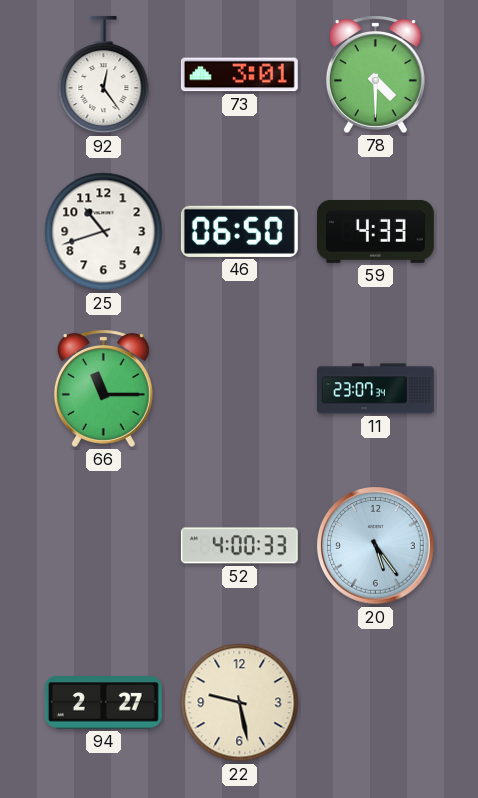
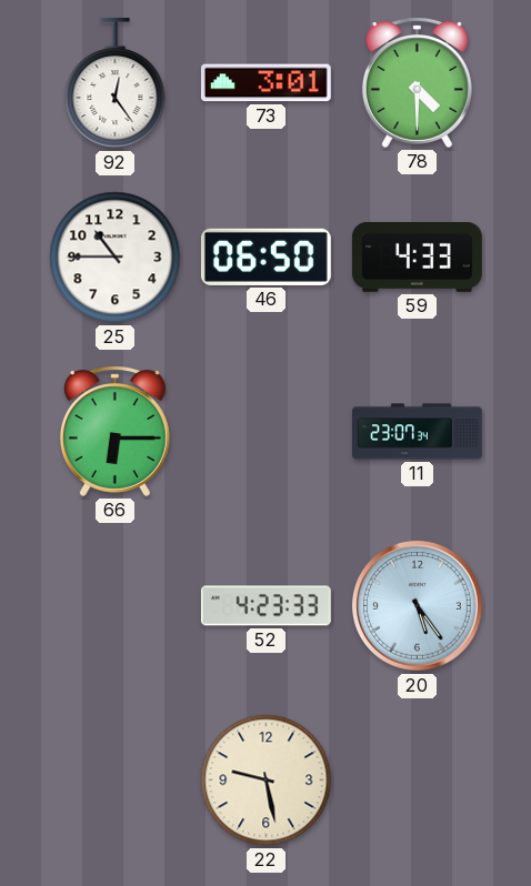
25: 10:42 -> 10:45
66: 11:15 -> 6:15
52: 4:00 -> 4:23
94: 2:27 -> none
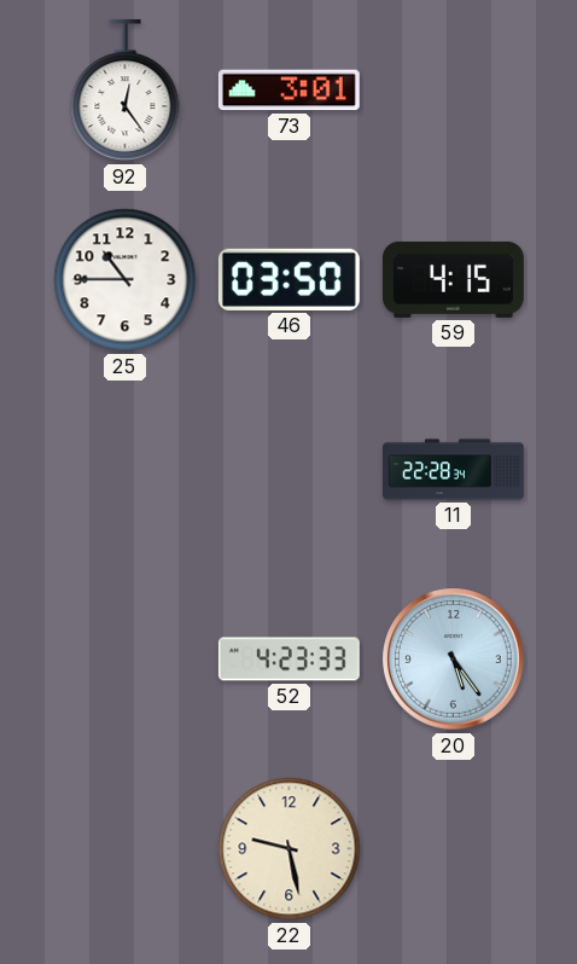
78: 4:30 -> none
46: 06:50 -> 03:50
59: 4:33 -> 4:15
66: 6:15 -> none
11: 23:07 -> 22:28
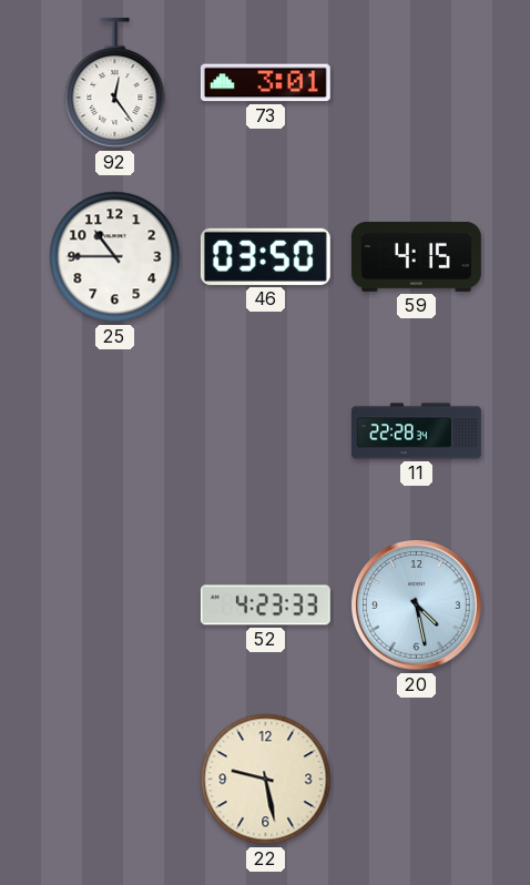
20: 5:24 -> 4:28
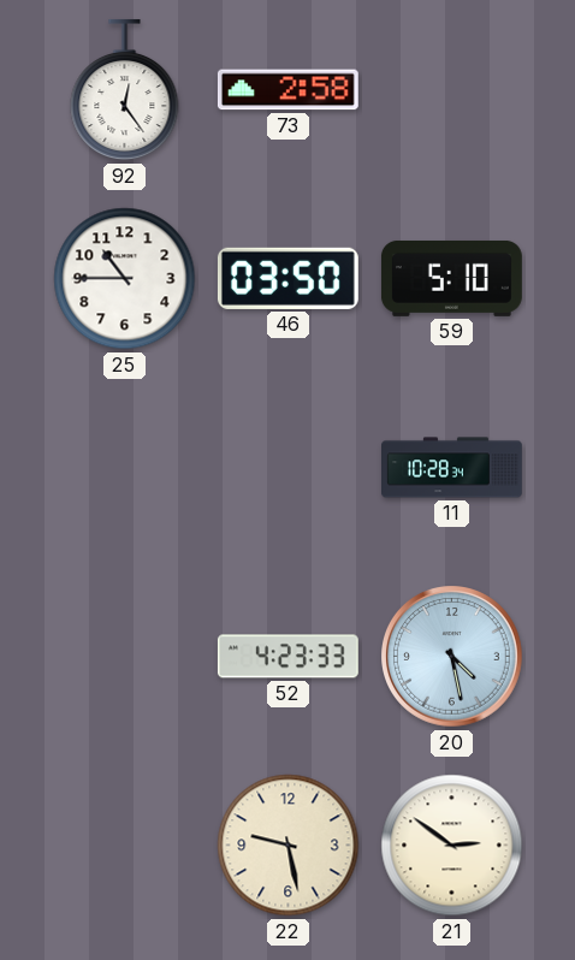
73: 3:01 -> 2:58
59: 4:15 -> 5:10
11: 22:28 -> 10:28
21: none -> 2:51
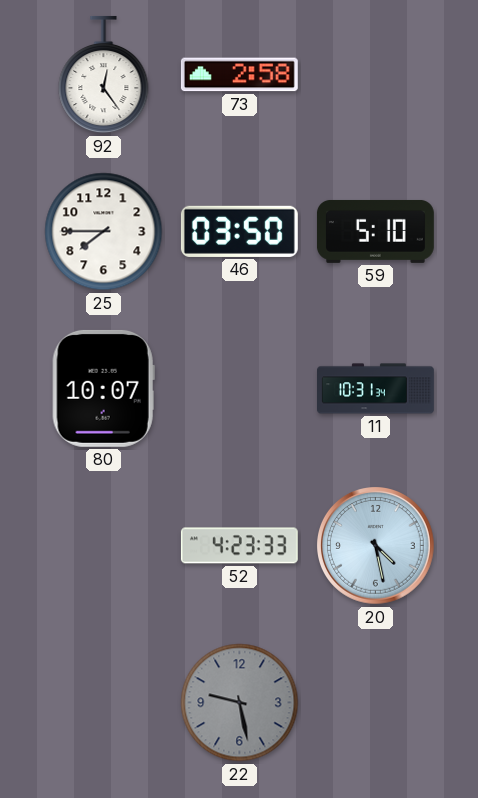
25: 10:45 -> 7:45
80: none -> 10:07
11: 10:28 -> 10:31
22 dial: cream -> grey
21: 2:51 -> none
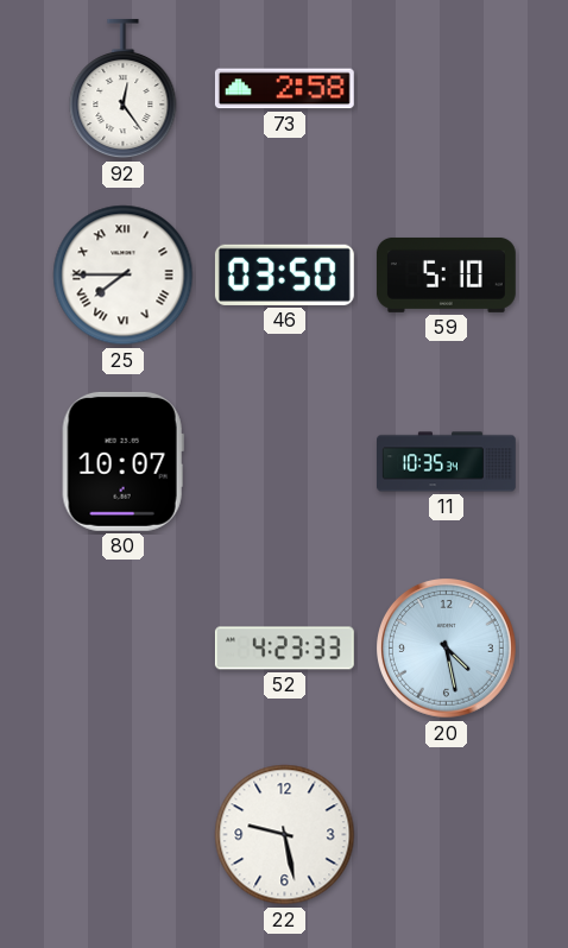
25 numerals: Arabic -> Roman
11: 10:31 -> 10:35
22 dial: grey -> white
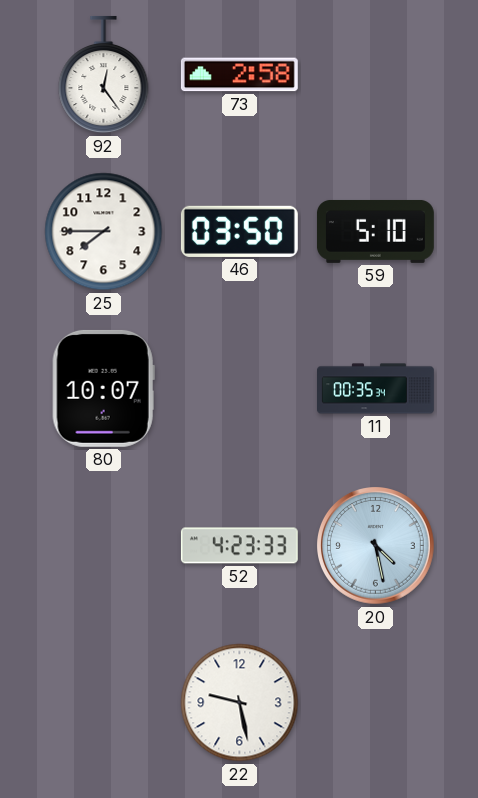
25 numerals: Roman -> Arabic
11: 10:35 -> 00:35
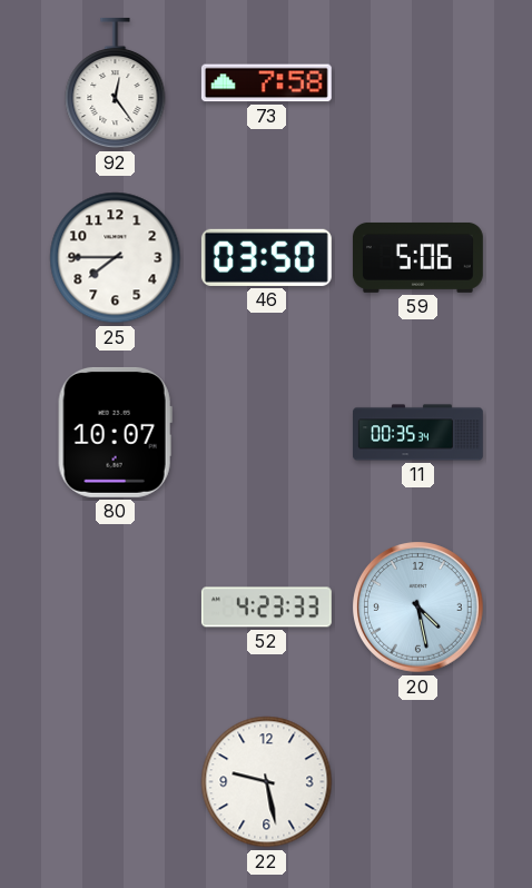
73: 2:58 -> 7:58
59: 5:10 -> 5:06
